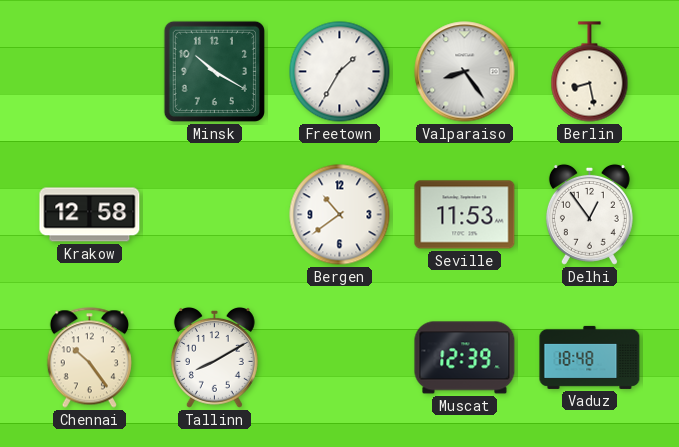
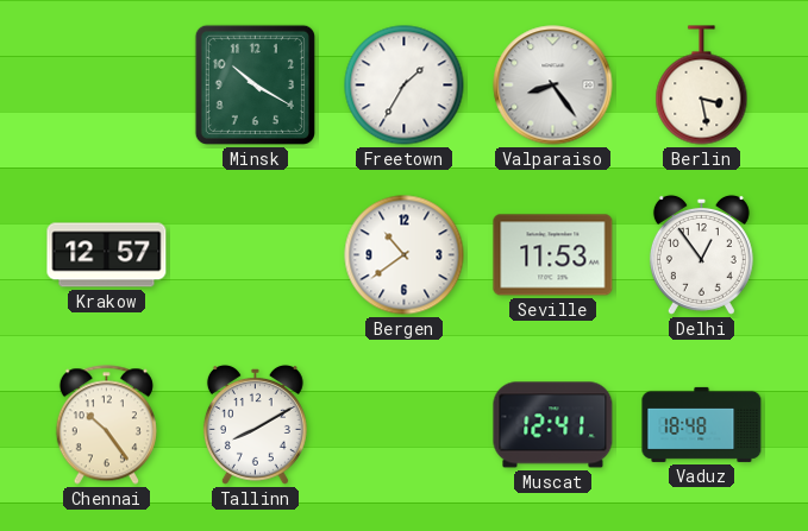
Berlin: 8:28 -> 3:28
Krakow: 12:58 -> 12:57
Muscat: 12:39 -> 12:41
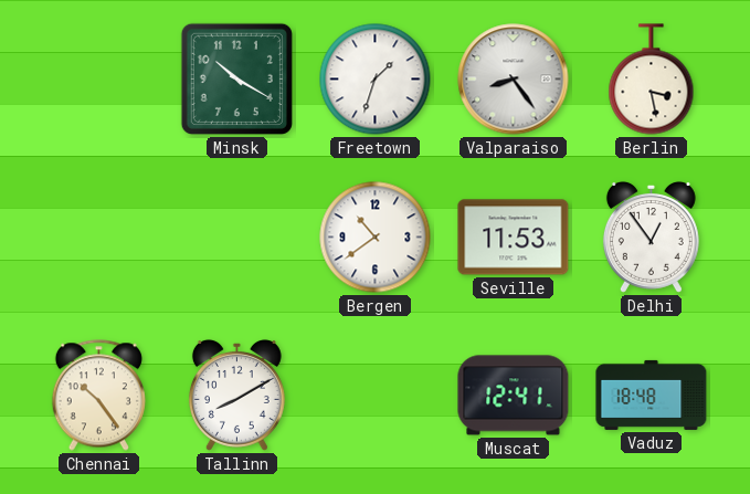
Freetown: 1:35 -> 1:33
Krakow: 12:57 -> none
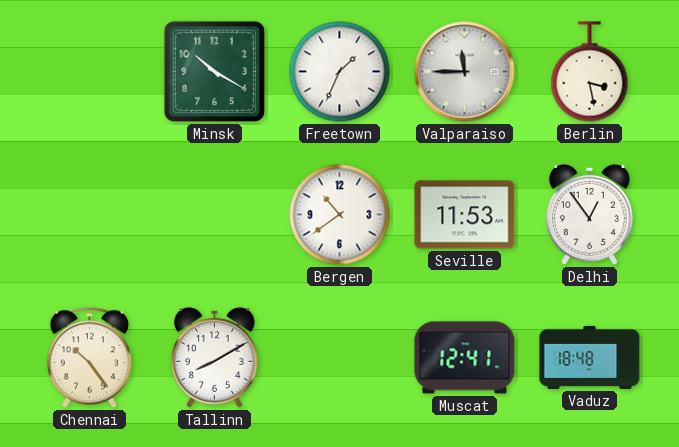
Freetown: 1:33 -> 1:34
Valparaiso: 8:24 -> 11:45
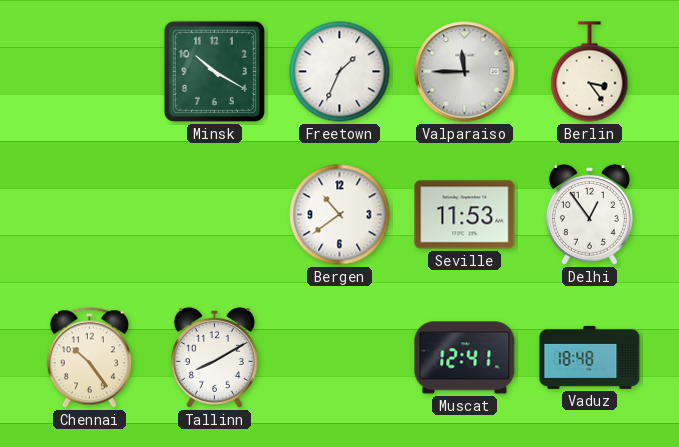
Berlin: 3:28 -> 3:24
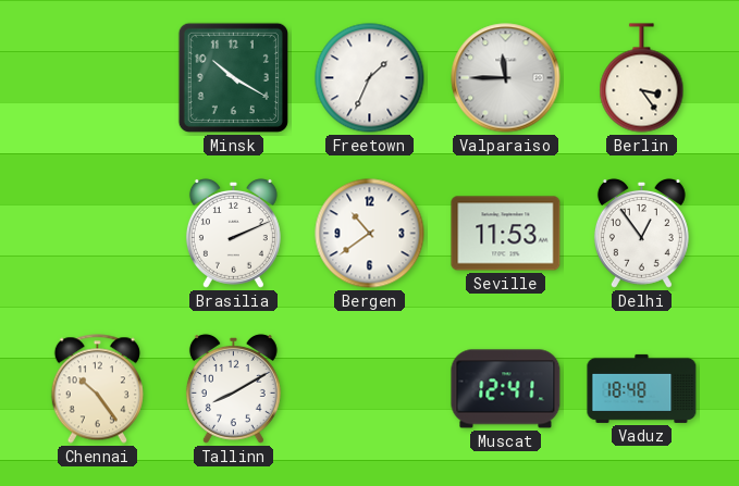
Brasilia: none -> 2:11
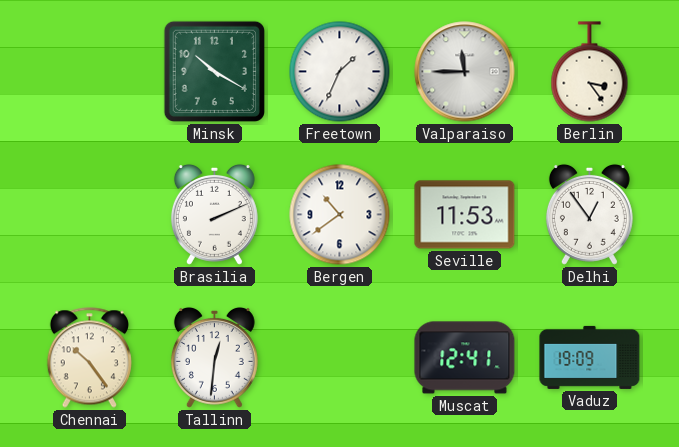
Tallinn: 8:10 -> 12:31
Vaduz: 18:48 -> 19:09
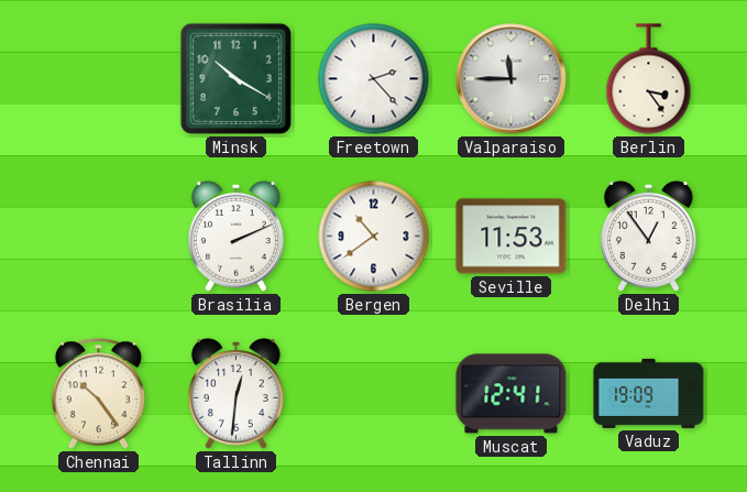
Freetown: 1:34 -> 2:23
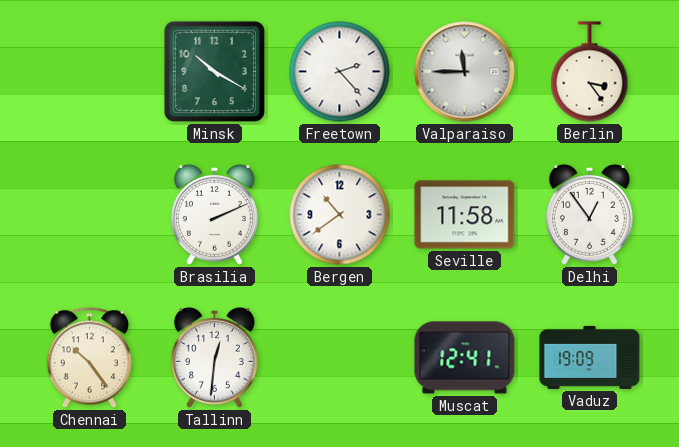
Seville: 11:53 -> 11:58
